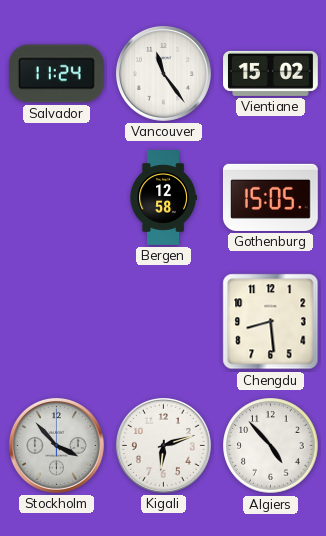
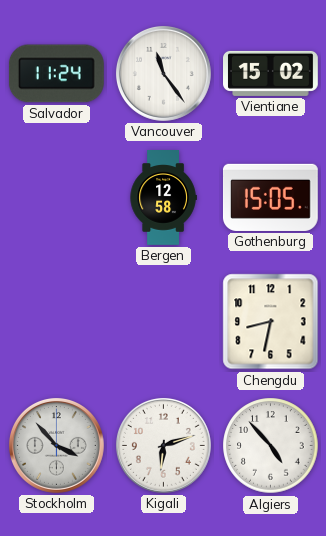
Chengdu: 8:29 -> 8:32
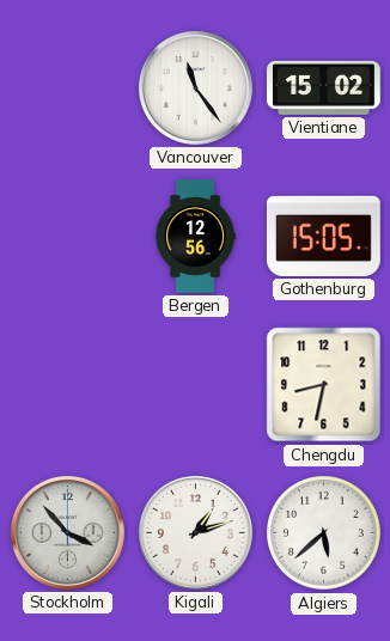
Salvador: 11:24 -> none
Bergen: 12:58 -> 12:56
Kigali: 6:12 -> 1:12
Algiers: 4:53 -> 5:38
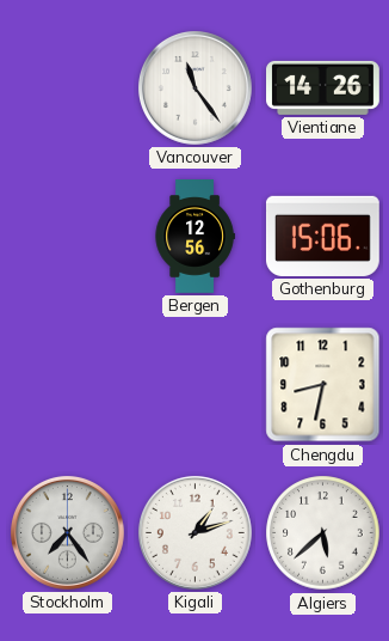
Vientiane: 15:02 -> 14:26
Gothenburg: 15:05 -> 15:06
Stockholm: 3:53 -> 7:24
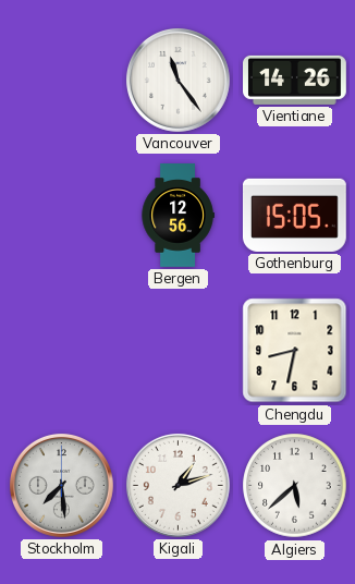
Gothenburg: 15:06 -> 15:05
Stockholm: 7:24 -> 7:29
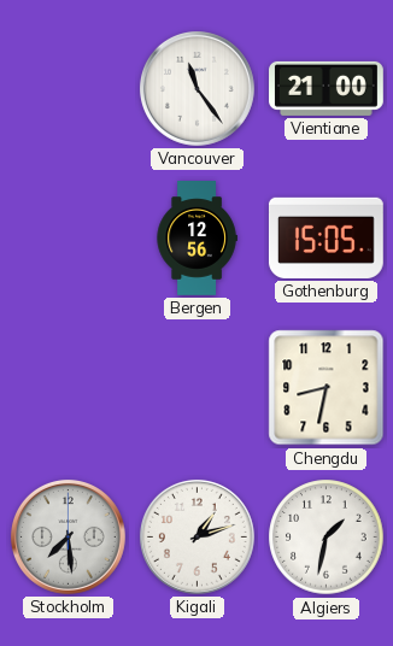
Vientiane: 14:26 -> 21:00
Algiers: 5:38 -> 1:32
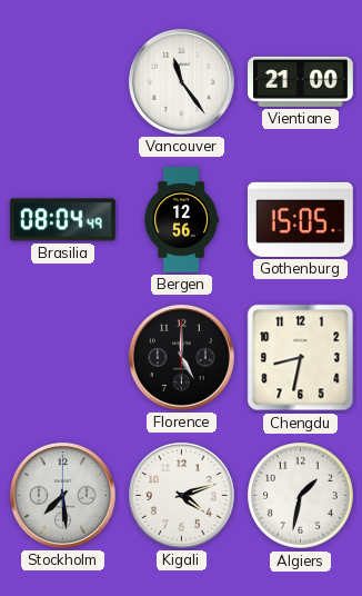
Brasilia: none -> 08:04
Florence: none -> 5:00
Kigali: 1:12 -> 4:12
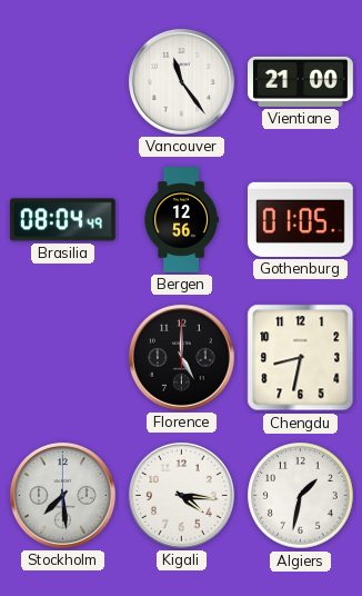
Gothenburg: 15:05 -> 01:05
Kigali: 4:12 -> 4:16
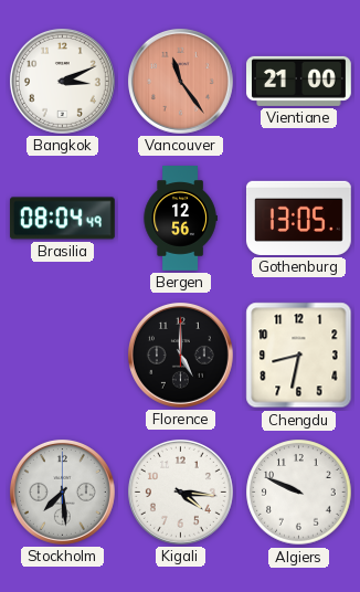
Bangkok: none -> 3:11
Vancouver dial: white -> salmon
Gothenburg: 01:05 -> 13:05
Algiers: 1:32 -> 9:49
